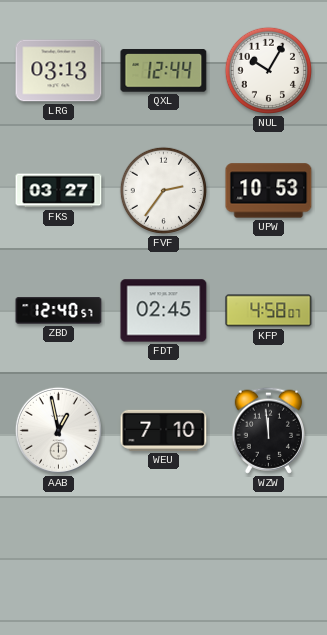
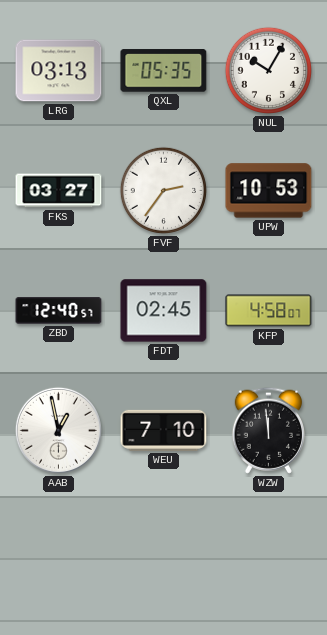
QXL: 12:44 -> 05:35
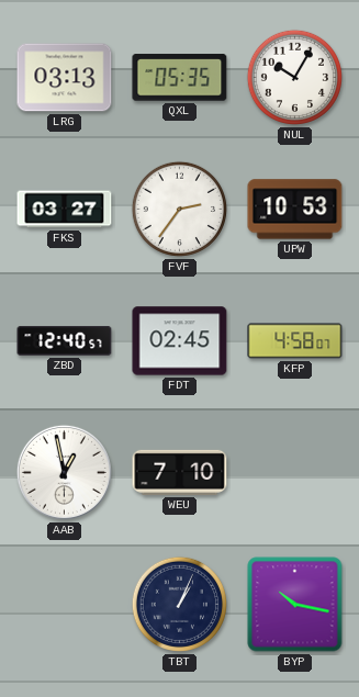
WZW: 11:59 -> none
TBT: none -> 1:04
BYP: none -> 10:17
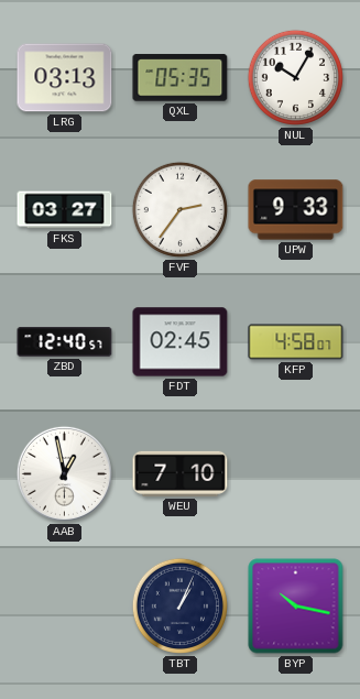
UPW: 10:53 -> 9:33
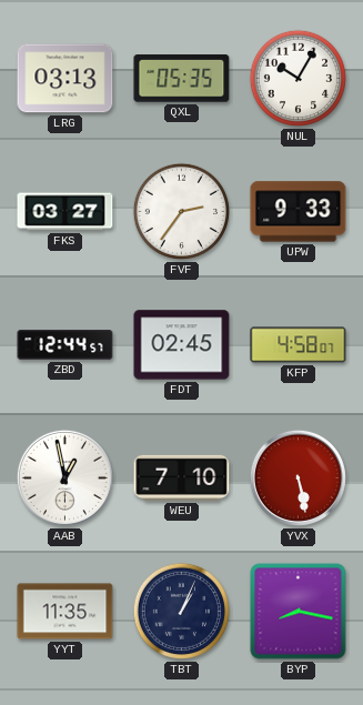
ZBD: 12:40 -> 12:44
YVX: none -> 5:28
YYT: none -> 11:35
BYP: 10:17 -> 8:17
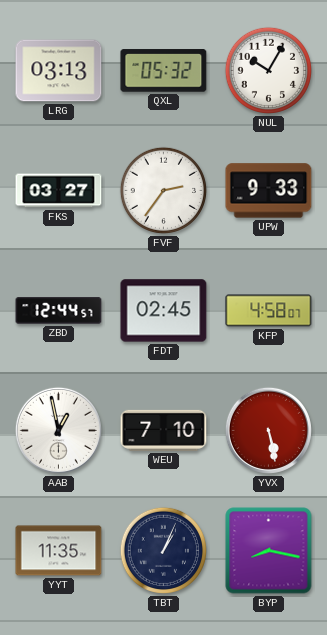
QXL: 05:35 -> 05:32
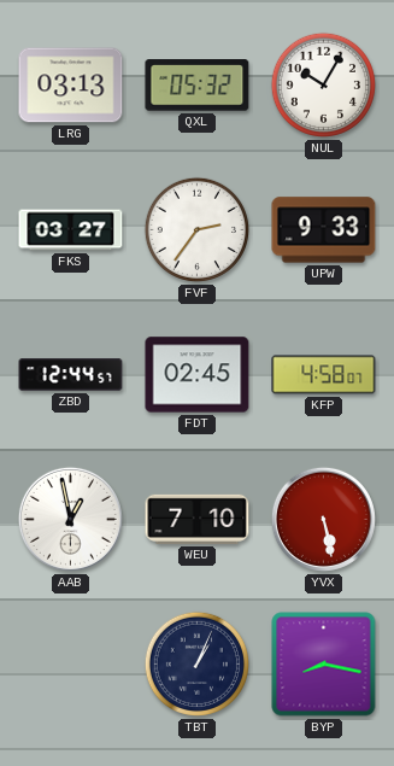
YYT: 11:35 -> none
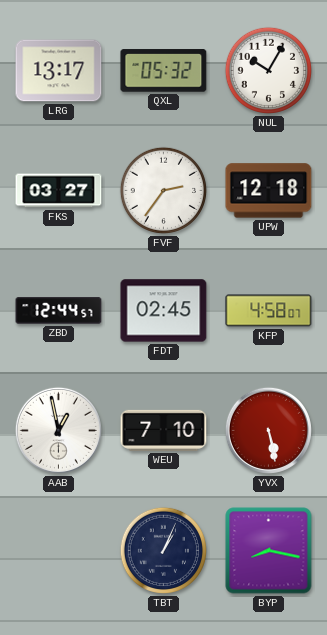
LRG: 03:13 -> 13:17
UPW: 9:33 -> 12:18
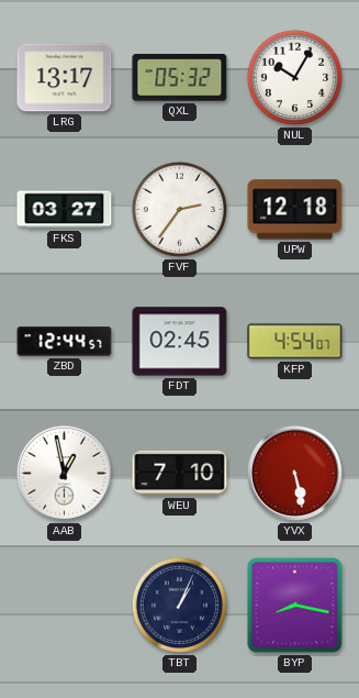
KFP: 4:58 -> 4:54
